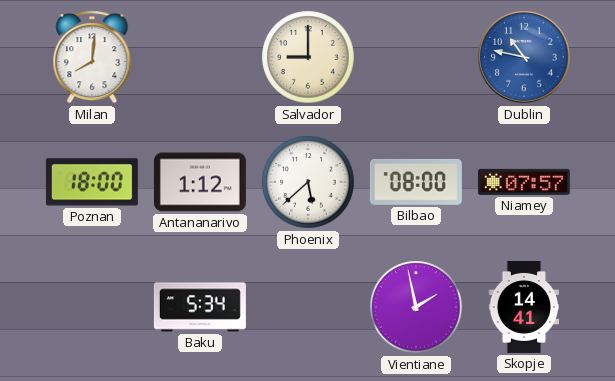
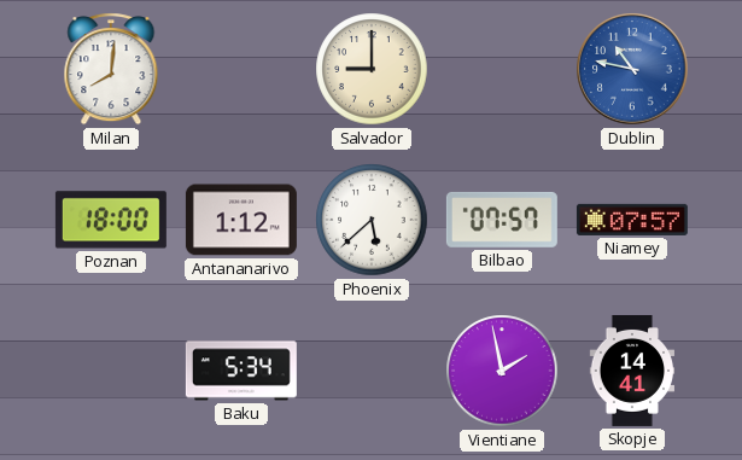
Bilbao: 08:00 -> 07:57
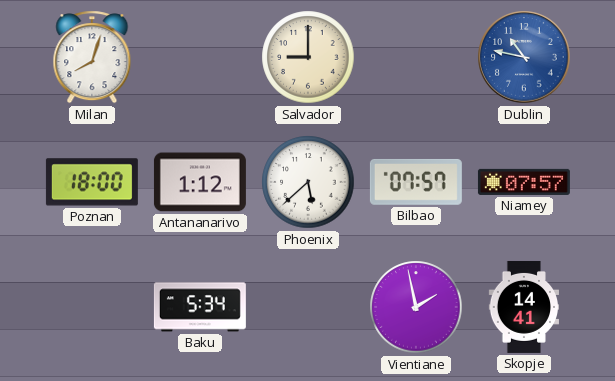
Milan: 8:01 -> 8:03
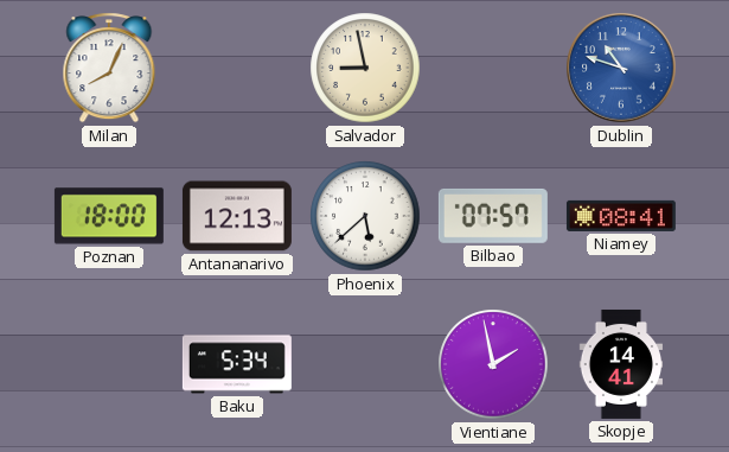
Milan: 8:03 -> 8:04
Salvador: 9:00 -> 8:58
Dublin: 10:47 -> 10:48
Antananarivo: 1:12 -> 12:13
Niamey: 07:57 -> 08:41
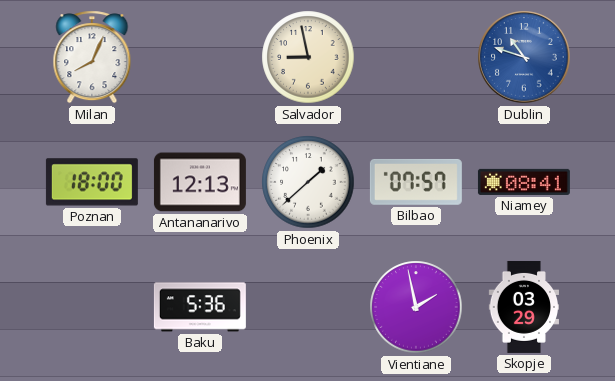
Phoenix: 5:38 -> 1:38
Baku: 5:34 -> 5:36
Skopje: 14:41 -> 03:29
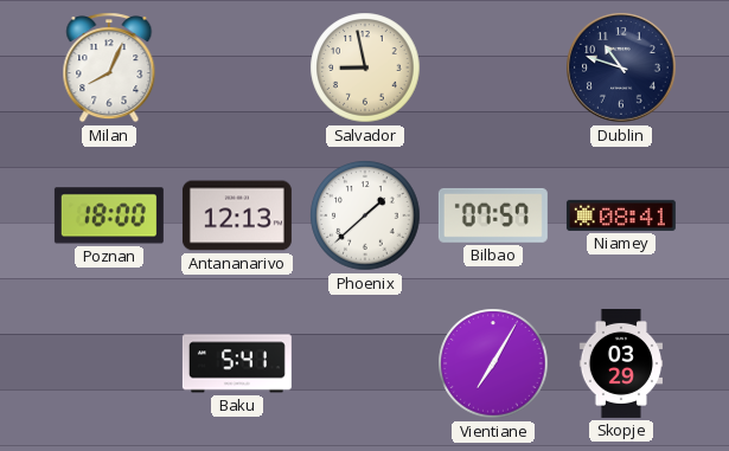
Dublin dial: blue -> navy
Baku: 5:36 -> 5:41
Vientiane: 1:58 -> 7:05
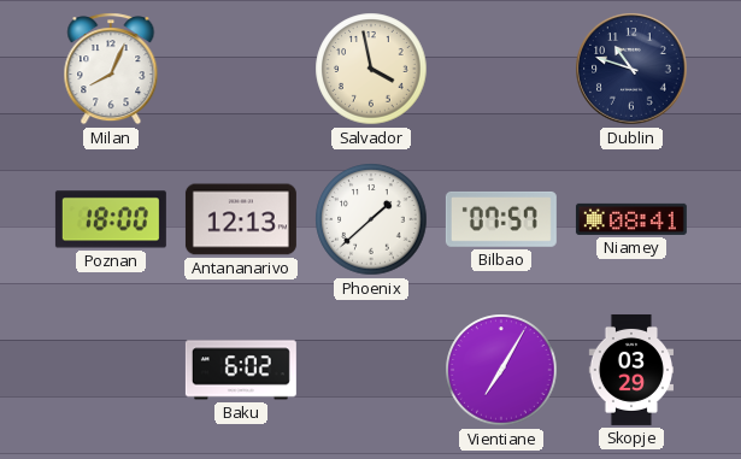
Salvador: 8:58 -> 3:58
Baku: 5:41 -> 6:02
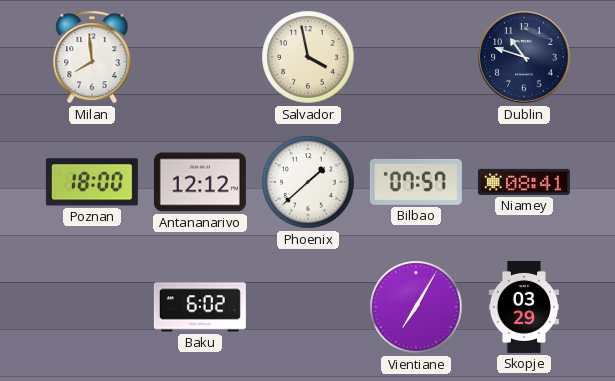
Milan: 8:04 -> 7:59
Antananarivo: 12:13 -> 12:12
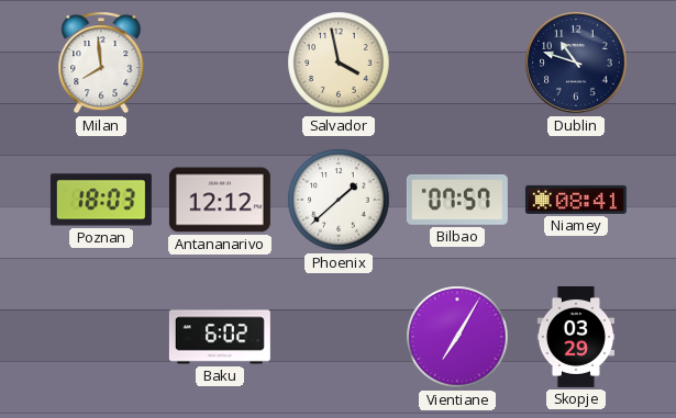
Poznan: 18:00 -> 18:03
